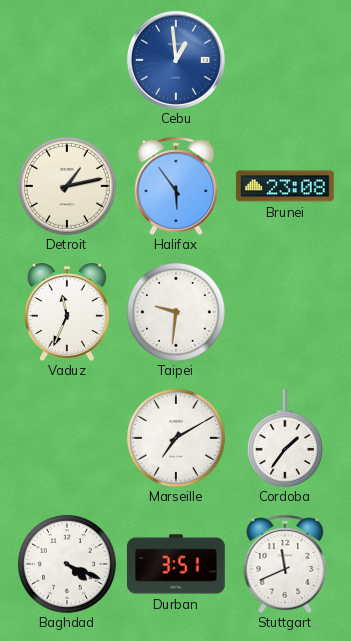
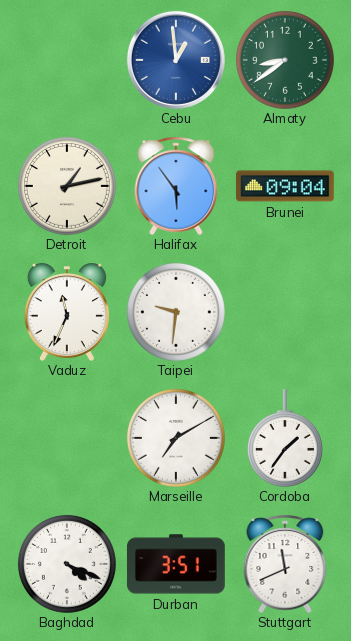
Almaty: none -> 8:39
Brunei: 23:08 -> 09:04
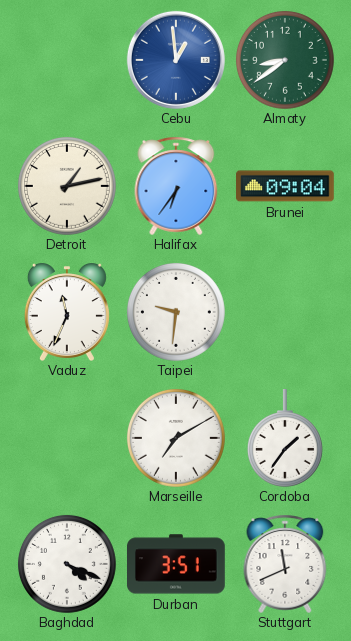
Halifax: 5:54 -> 6:36
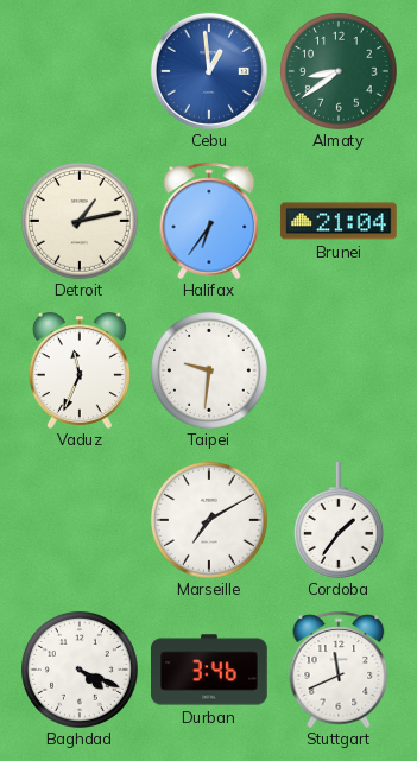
Brunei: 09:04 -> 21:04
Durban: 3:51 -> 3:46
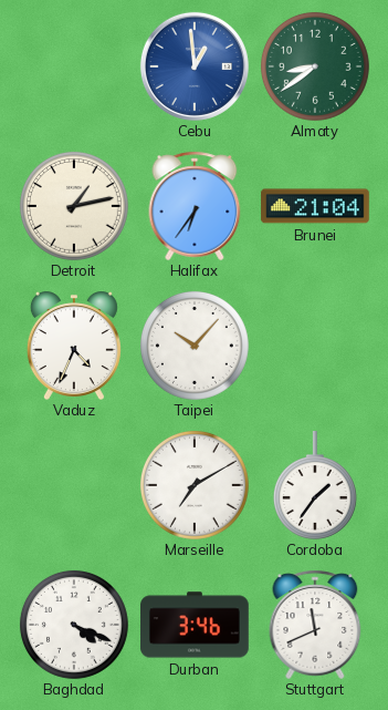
Vaduz: 11:34 -> 4:34
Taipei: 9:31 -> 10:07
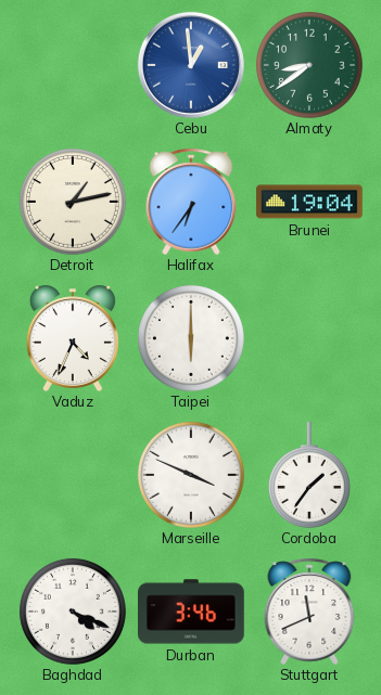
Brunei: 21:04 -> 19:04
Taipei: 10:07 -> 6:00
Marseille: 7:10 -> 3:49
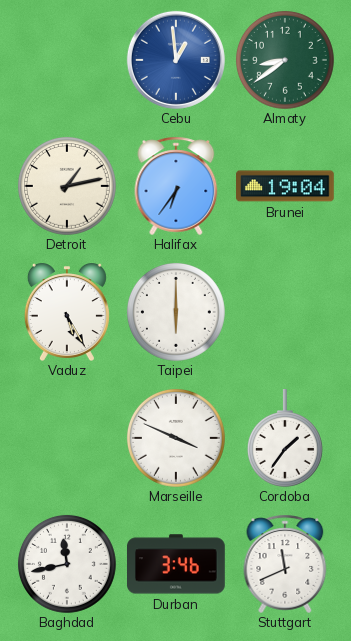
Vaduz: 4:34 -> 5:25
Baghdad: 4:19 -> 11:43
